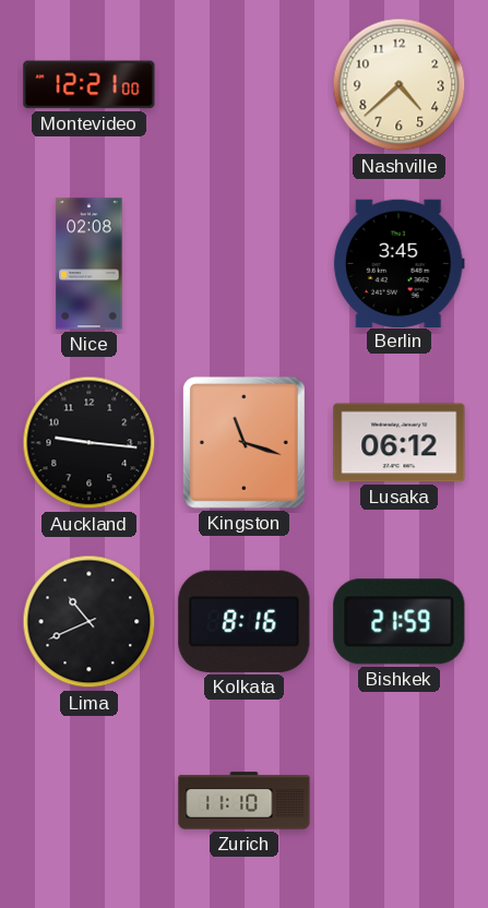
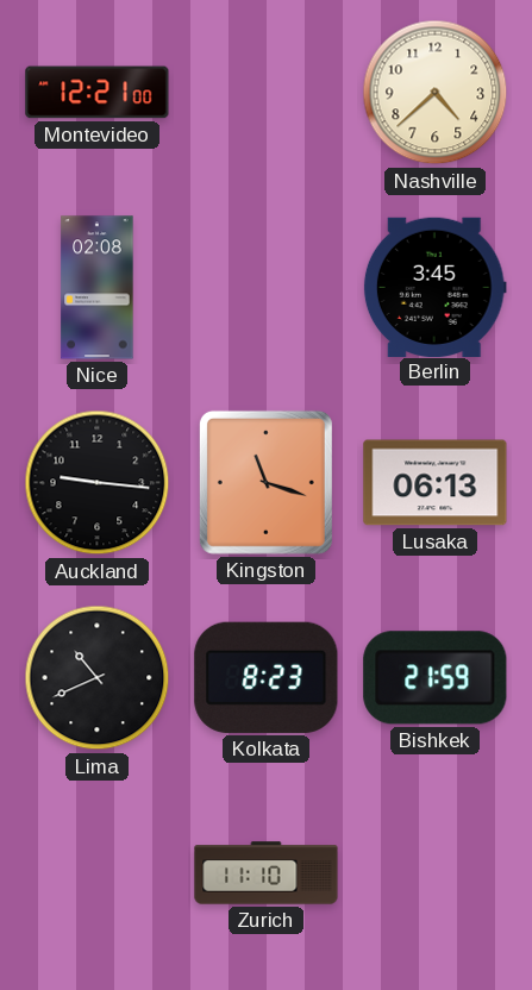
Lusaka: 06:12 -> 06:13
Kolkata: 8:16 -> 8:23
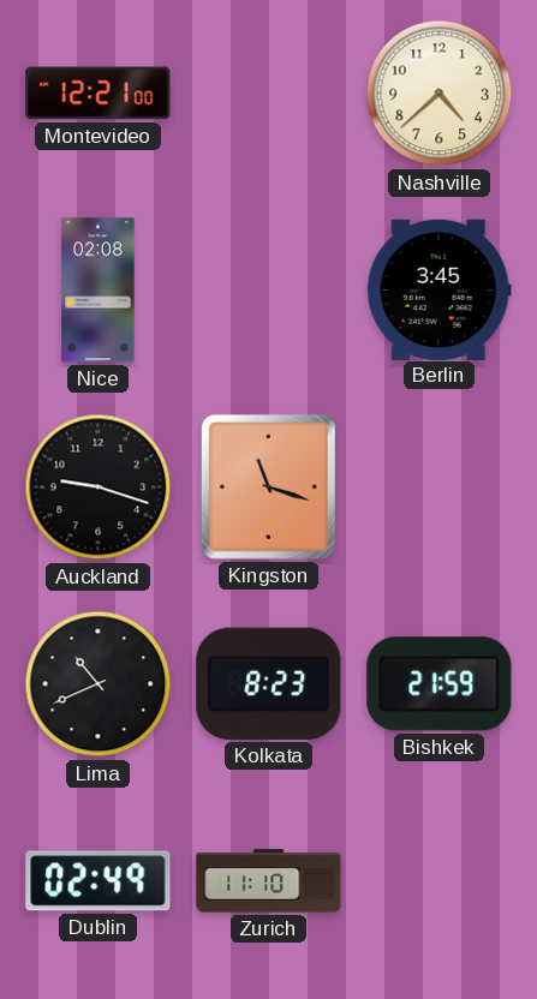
Auckland: 9:16 -> 9:18
Lusaka: 06:13 -> none
Dublin: none -> 02:49
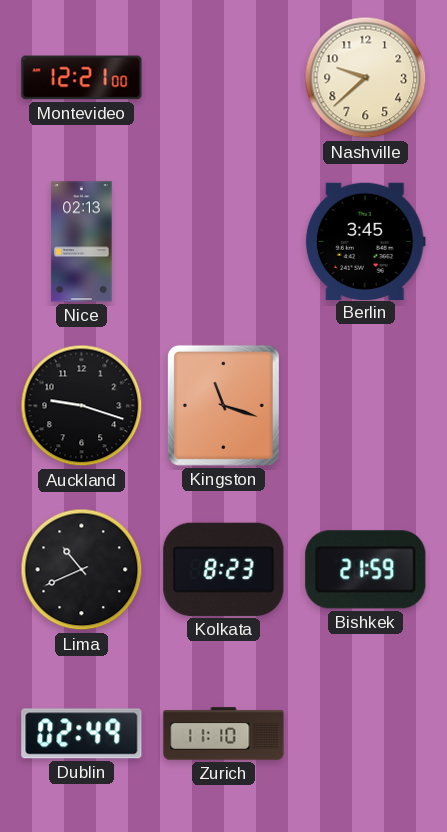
Nashville: 4:38 -> 9:38
Nice: 02:08 -> 02:13
